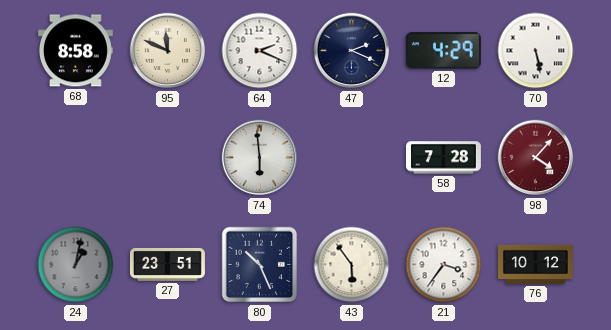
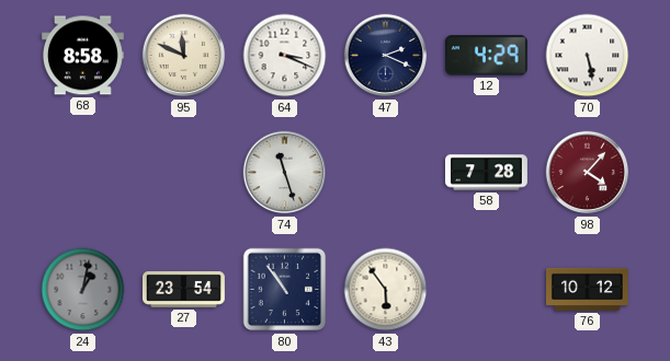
64: 2:19 -> 3:19
74: 5:59 -> 11:27
27: 23:51 -> 23:54
80: 10:26 -> 10:54
21: 3:36 -> none
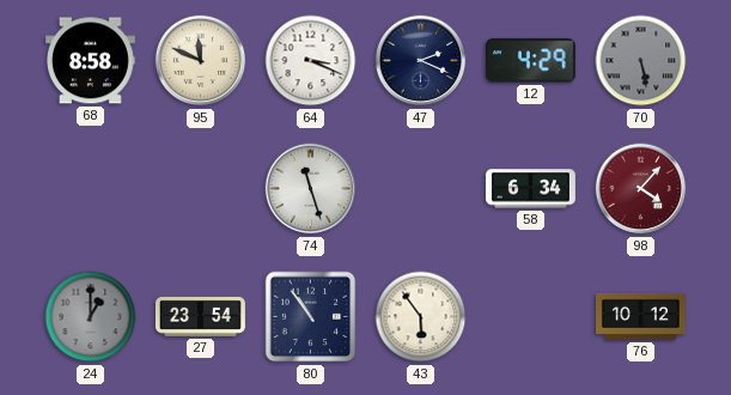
70 dial: white -> grey
58: 7:28 -> 6:34
24: 1:02 -> 1:00
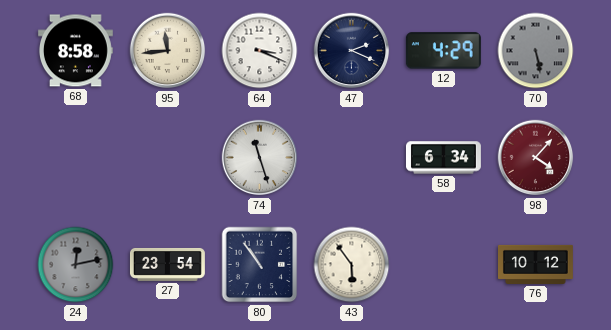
95: 11:49 -> 11:44
24: 1:00 -> 12:13
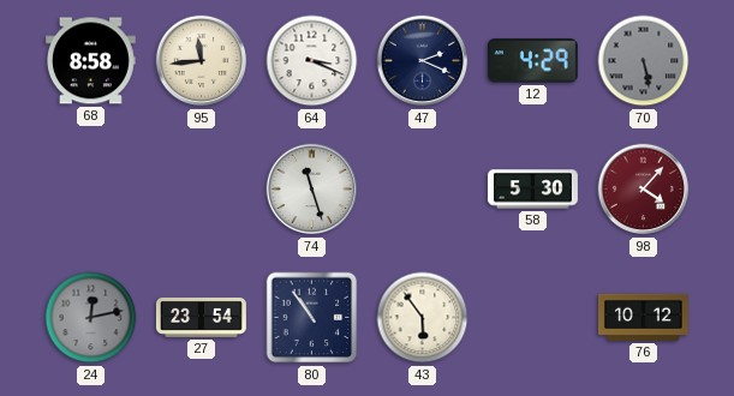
58: 6:34 -> 5:30
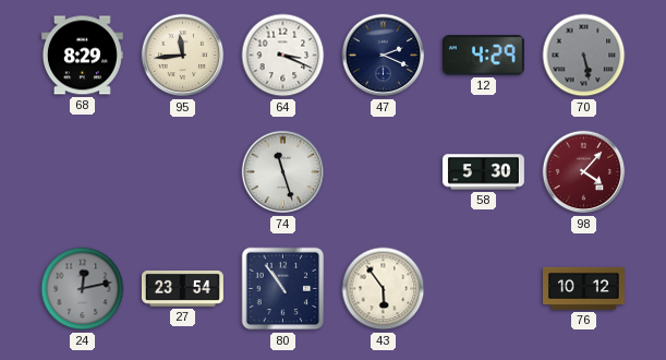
68: 8:58 -> 8:29
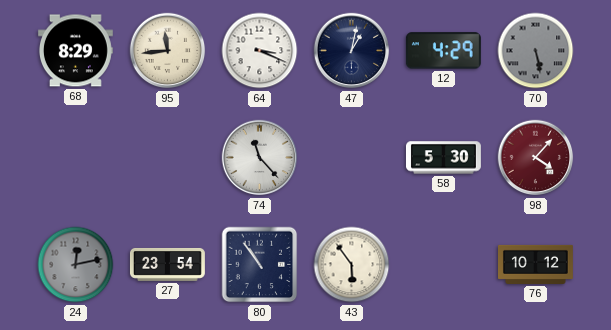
47: 2:19 -> 1:02
74: 11:27 -> 11:23
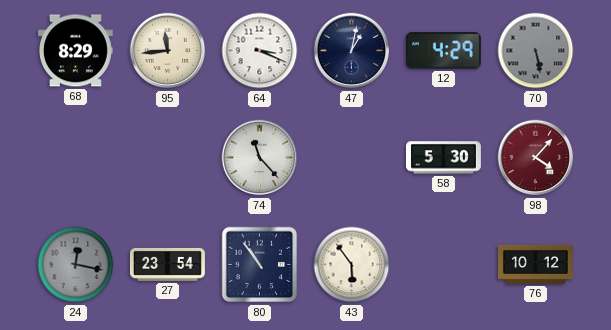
24: 12:13 -> 12:17
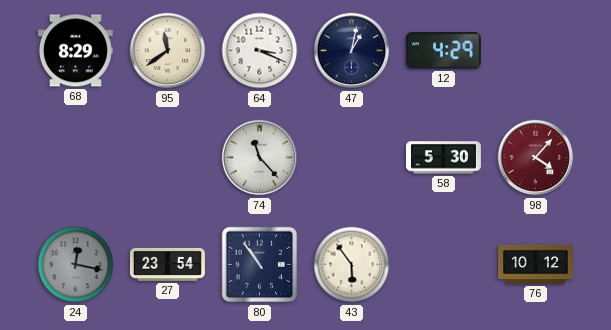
95: 11:44 -> 11:39
70: 5:28 -> none
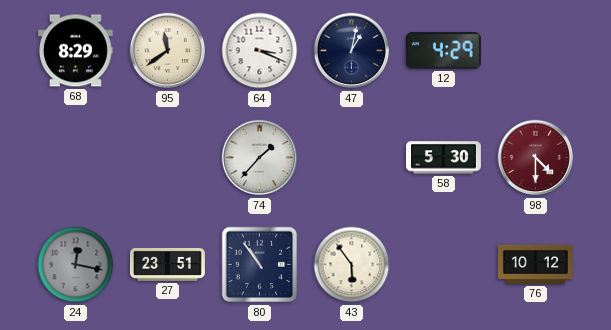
74: 11:23 -> 1:37
98: 4:07 -> 4:30
27: 23:54 -> 23:51
